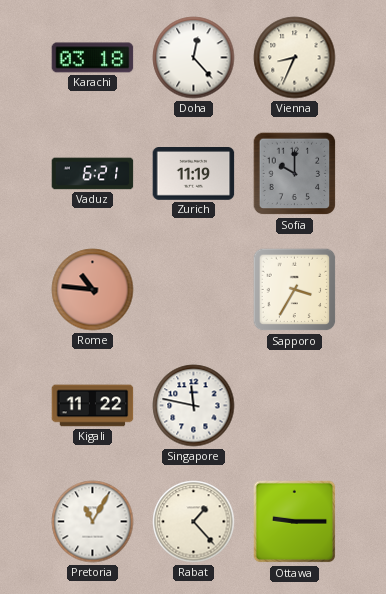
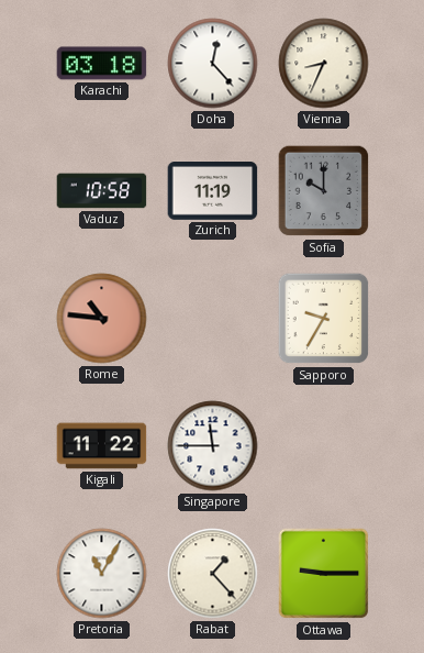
Vaduz: 6:21 -> 10:58
Sapporo: 3:35 -> 9:35
Singapore: 11:47 -> 11:45
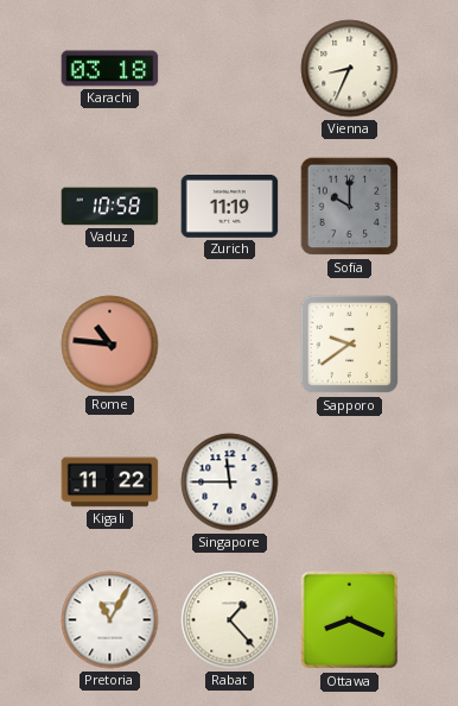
Doha: 12:23 -> none
Sapporo: 9:35 -> 9:39
Ottawa: 9:15 -> 8:19
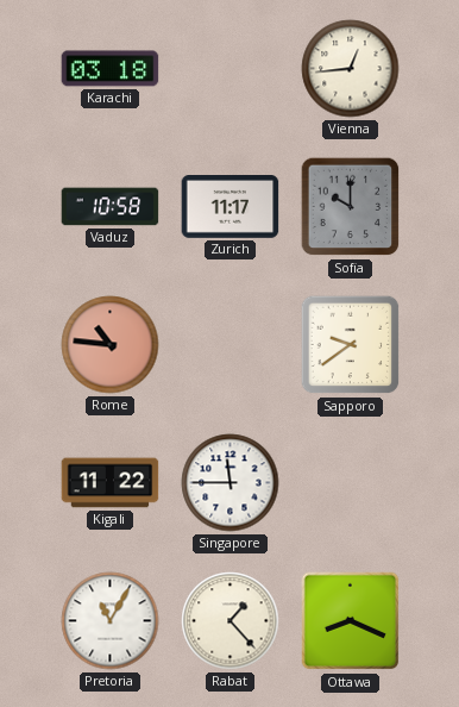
Vienna: 8:34 -> 12:44
Zurich: 11:19 -> 11:17
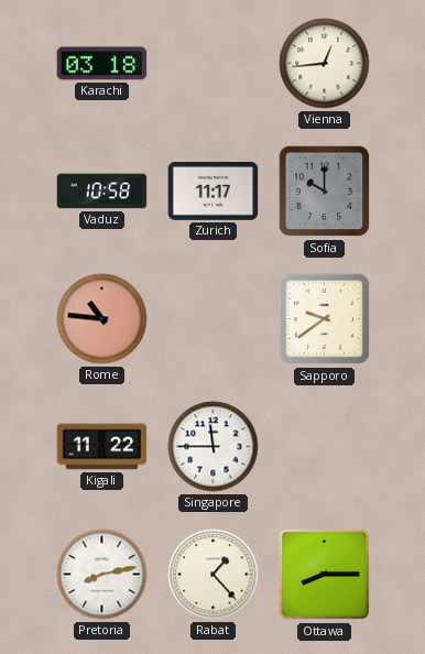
Pretoria: 11:05 -> 8:13
Ottawa: 8:19 -> 8:15
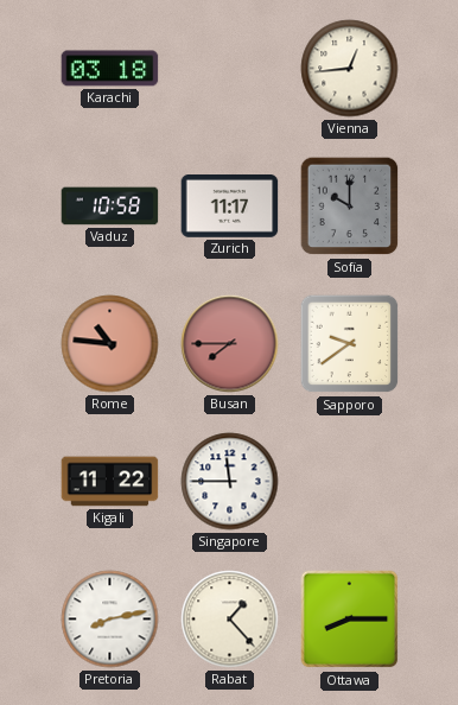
Busan: none -> 7:45
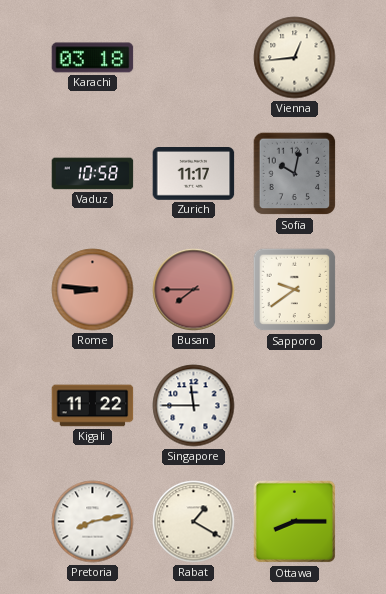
Sofia: 10:00 -> 10:02
Rome: 10:46 -> 8:46
Rabat: 1:23 -> 1:20
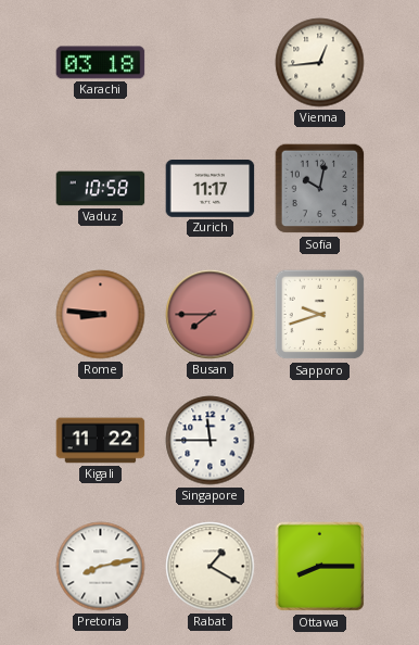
Sapporo: 9:39 -> 9:42
